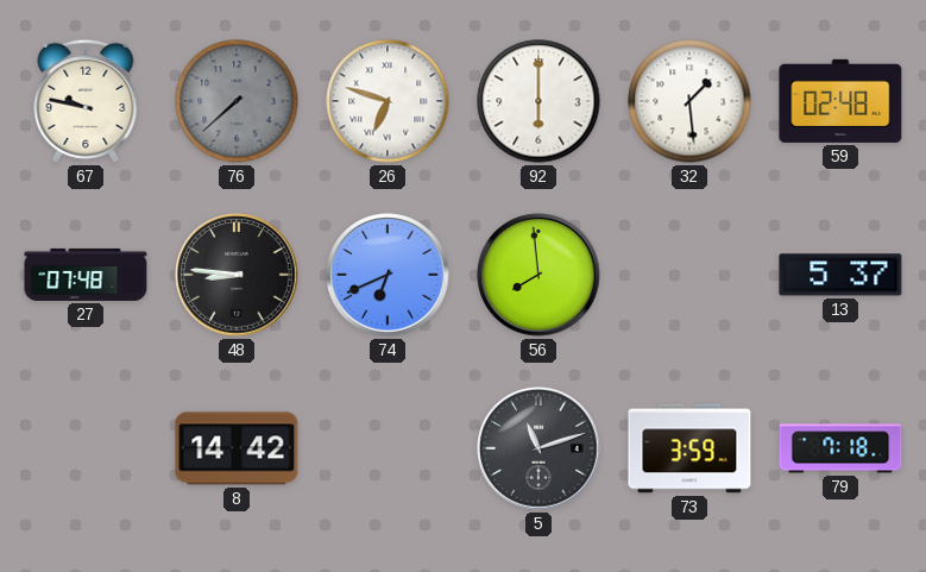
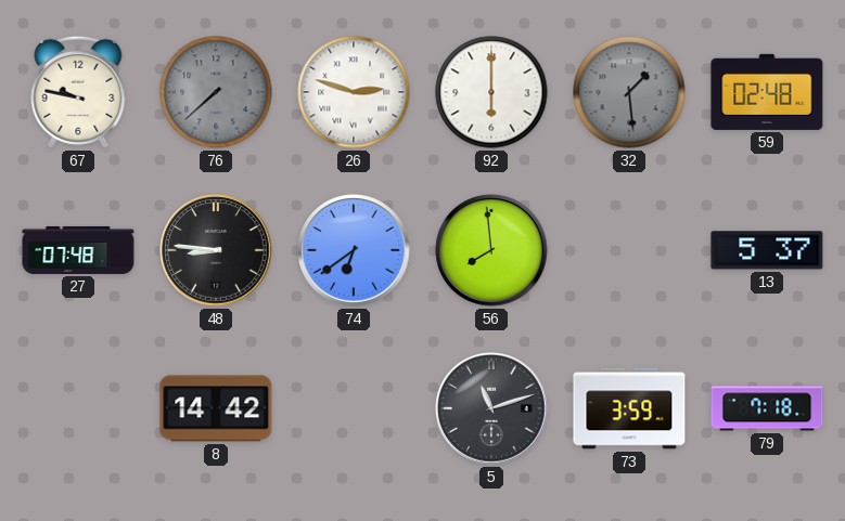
26: 6:48 -> 2:48
32 dial: white -> grey
74: 6:41 -> 6:39
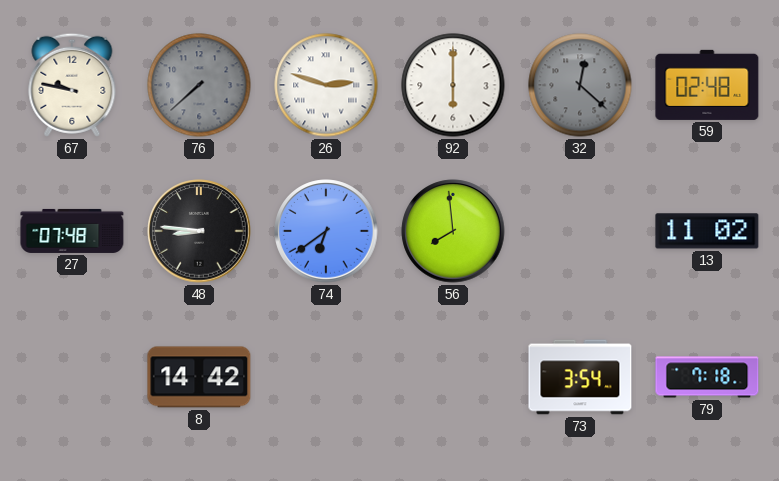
32: 1:29 -> 12:22
13: 5:37 -> 11:02
5: 11:12 -> none
73: 3:59 -> 3:54
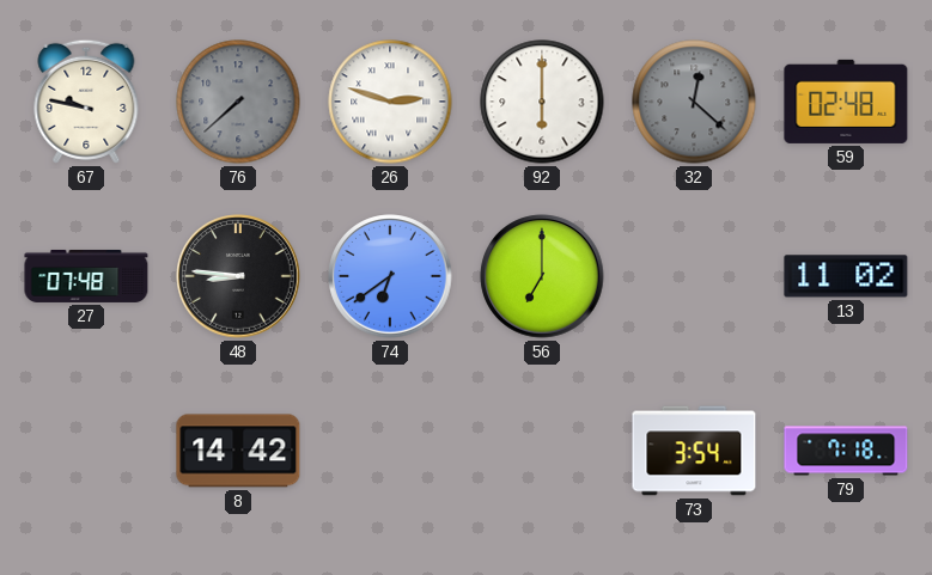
56: 7:59 -> 7:00
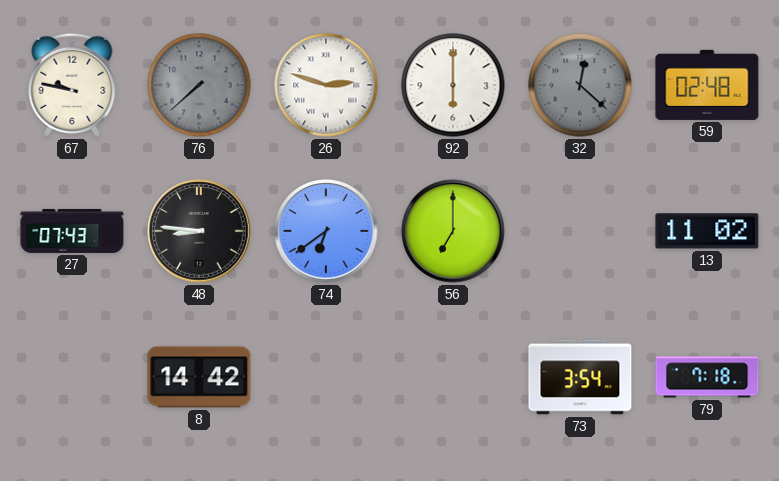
27: 07:48 -> 07:43
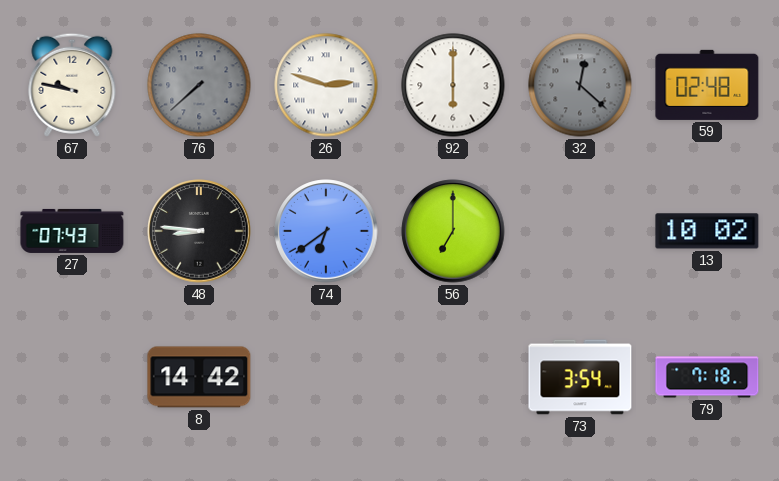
13: 11:02 -> 10:02
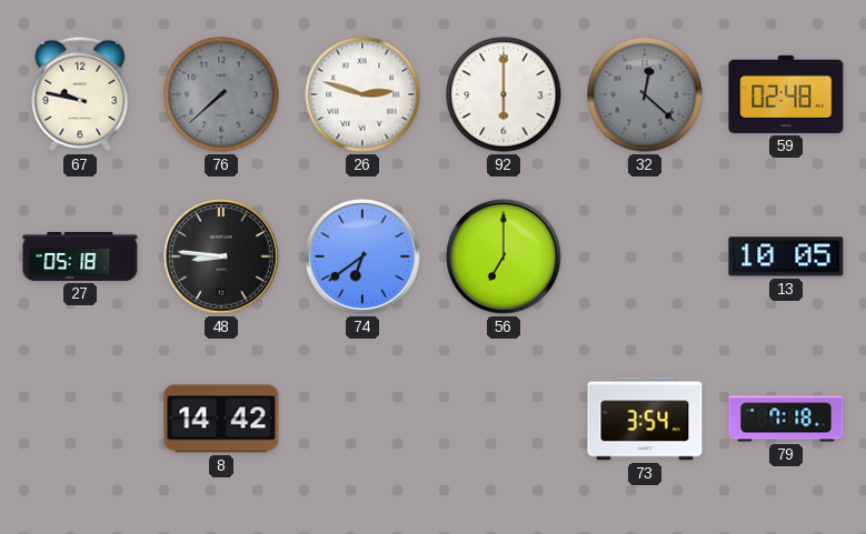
27: 07:43 -> 05:18
13: 10:02 -> 10:05
